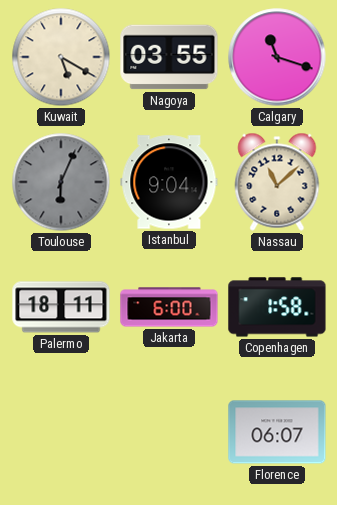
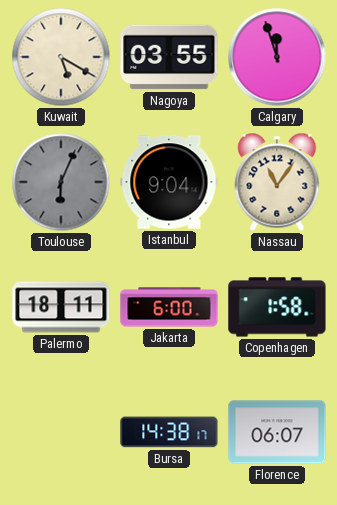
Calgary: 11:18 -> 11:57
Nassau: 11:08 -> 11:06
Bursa: none -> 14:38
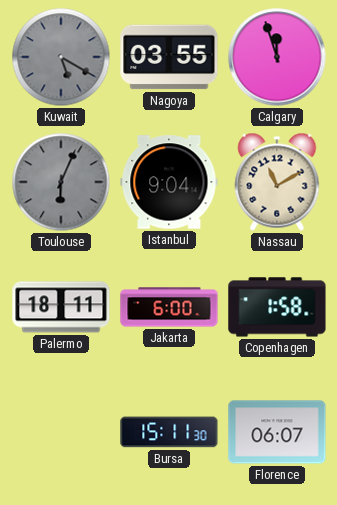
Kuwait dial: cream -> grey
Nassau: 11:06 -> 11:10
Bursa: 14:38 -> 15:11
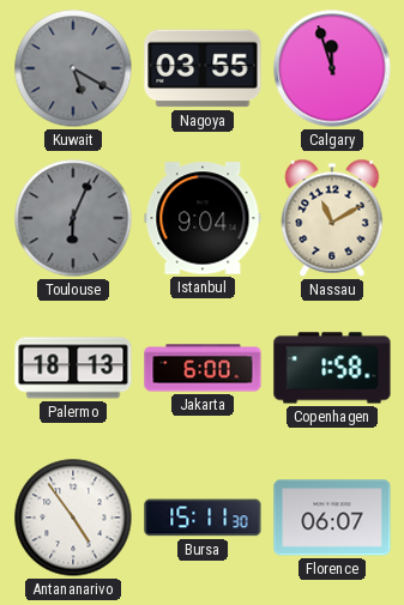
Palermo: 18:11 -> 18:13
Antananarivo: none -> 4:54
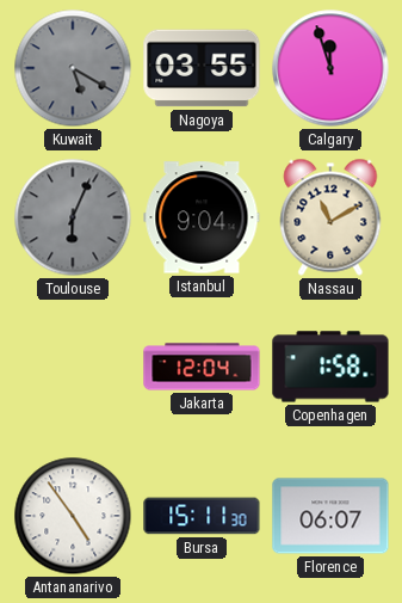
Palermo: 18:13 -> none
Jakarta: 6:00 -> 12:04
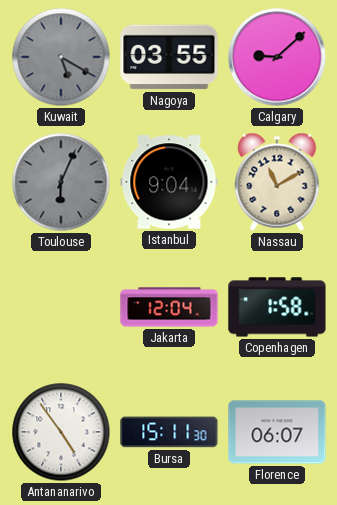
Calgary: 11:57 -> 9:08
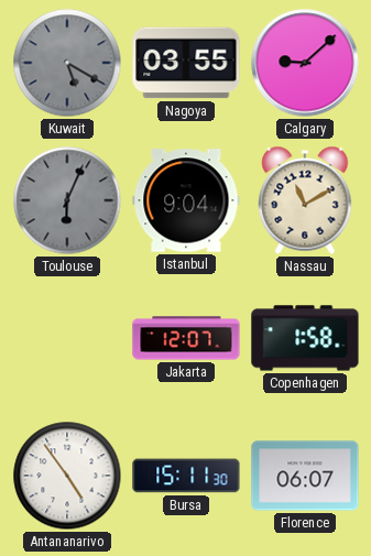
Jakarta: 12:04 -> 12:07
